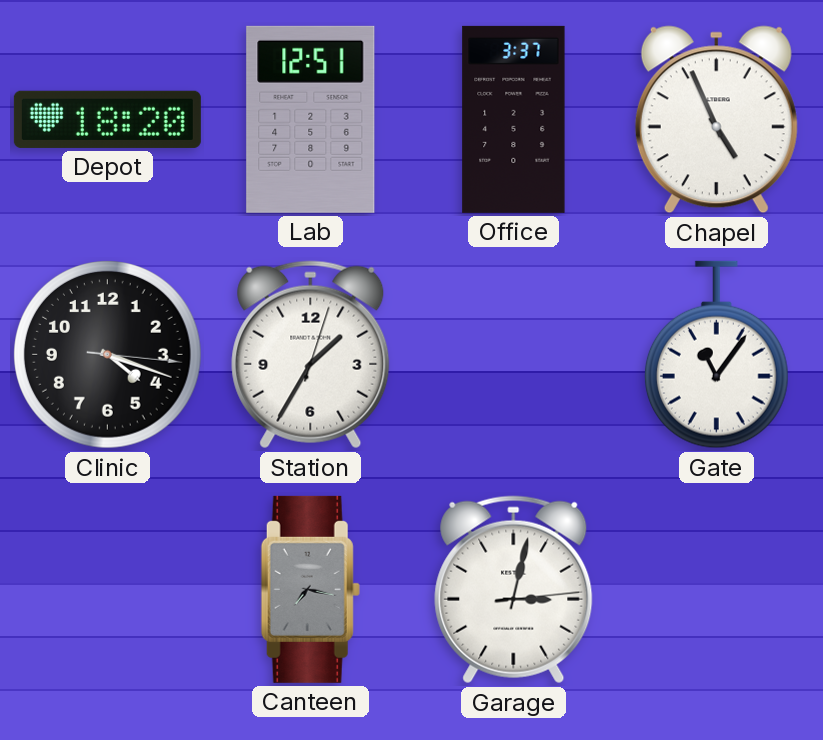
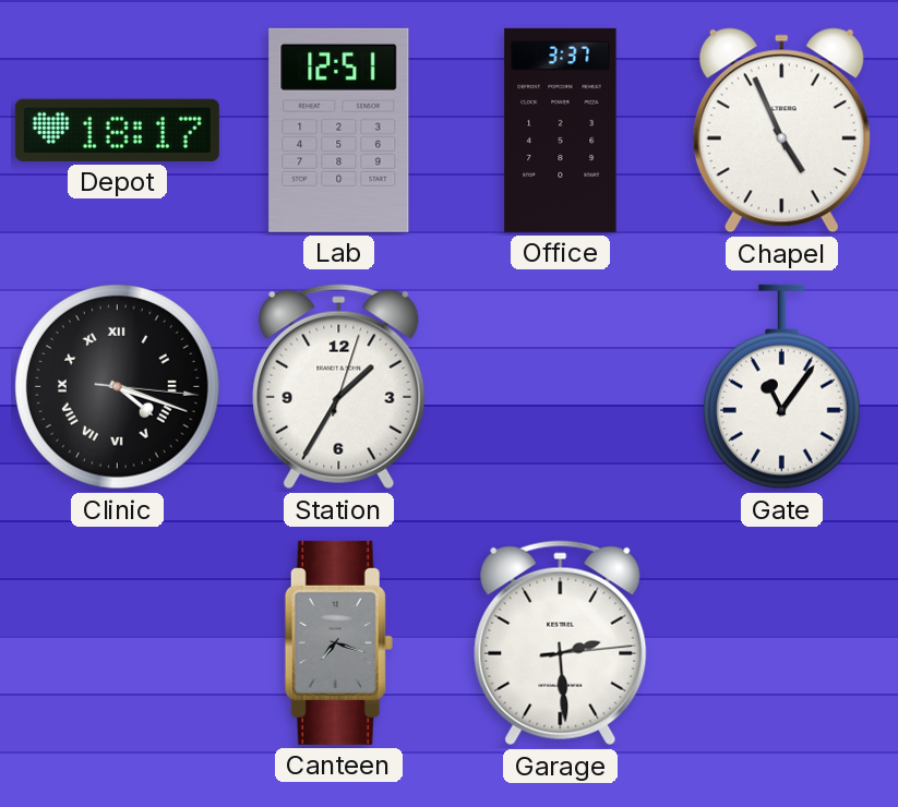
Depot: 18:20 -> 18:17
Clinic numerals: Arabic -> Roman
Canteen: 7:17 -> 7:18
Garage: 3:02 -> 2:29
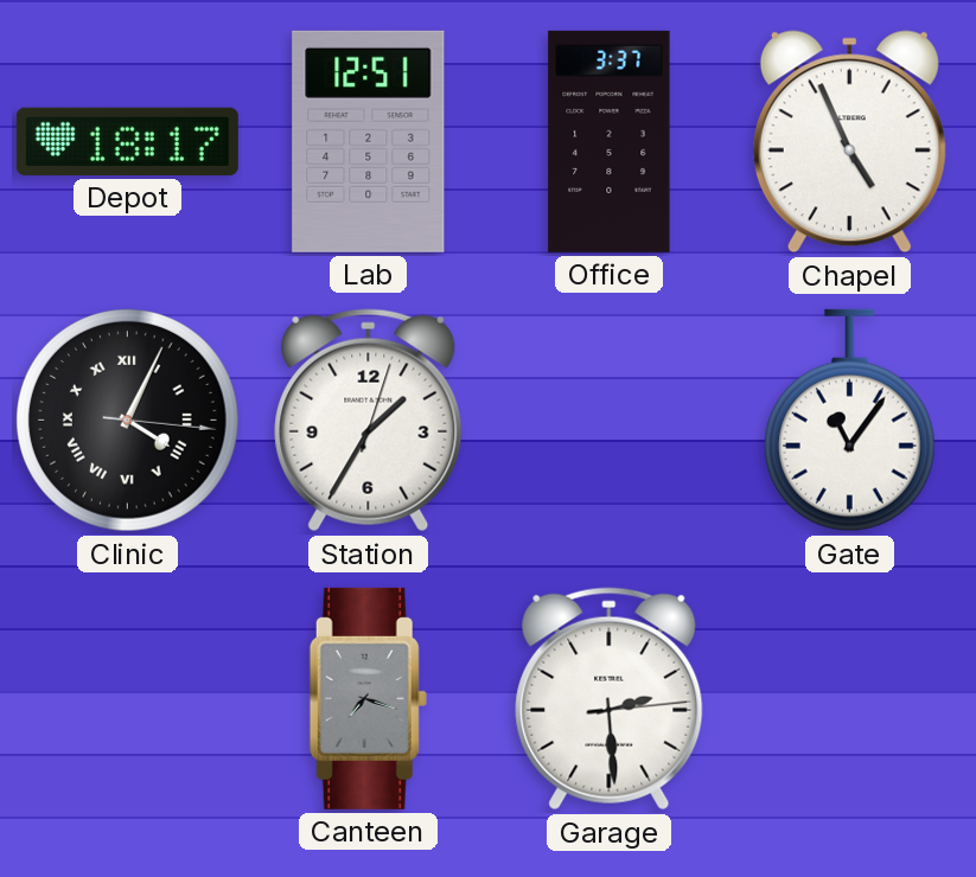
Clinic: 4:18 -> 4:04
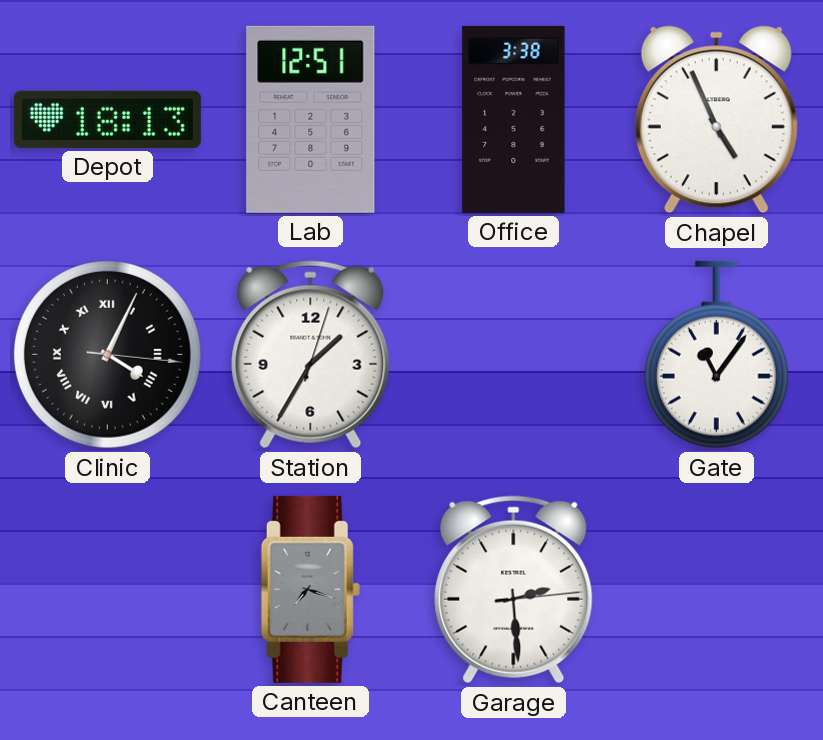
Depot: 18:17 -> 18:13
Office: 3:37 -> 3:38
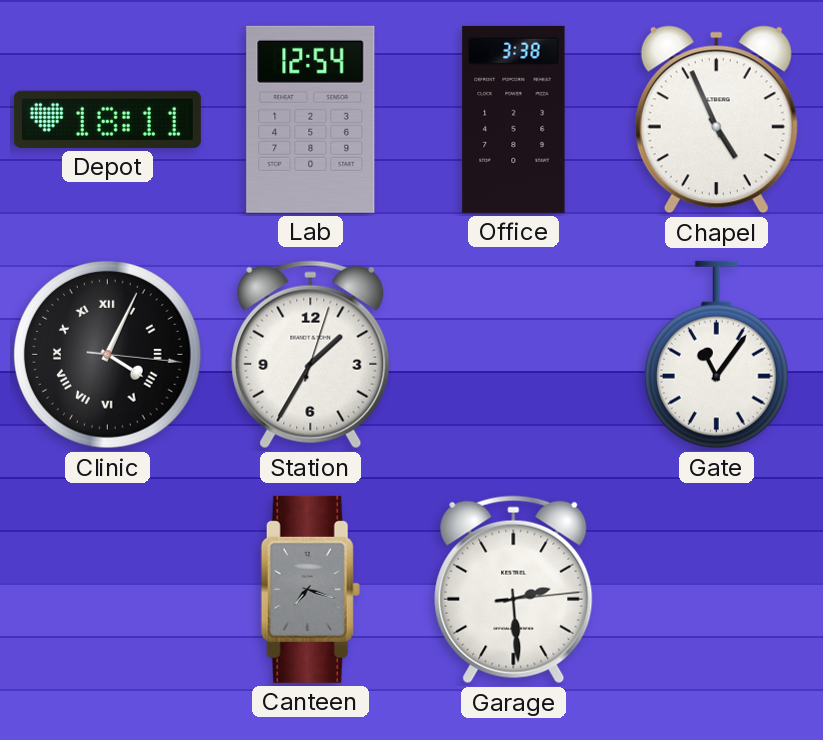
Depot: 18:13 -> 18:11
Lab: 12:51 -> 12:54
